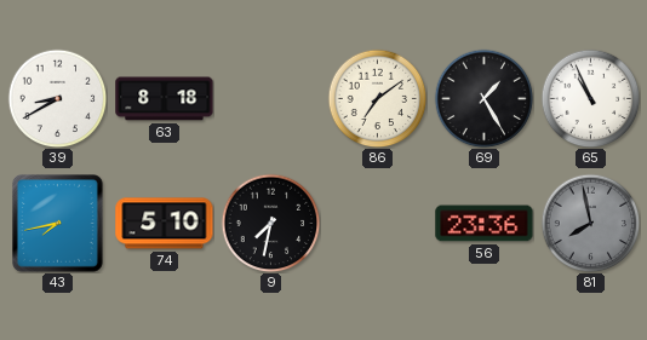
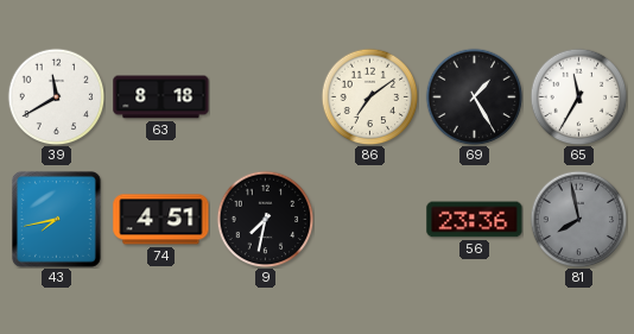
39: 8:40 -> 11:40
65: 10:56 -> 11:35
74: 5:10 -> 4:51
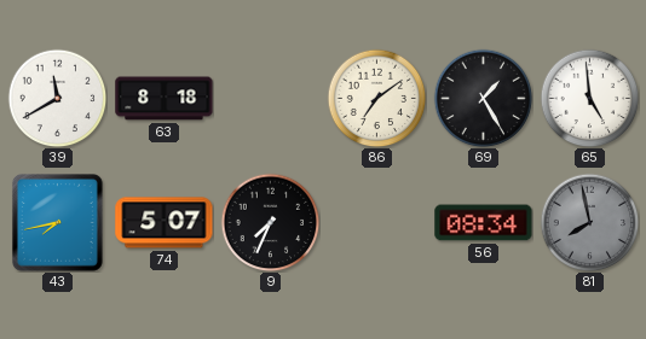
65: 11:35 -> 4:59
74: 4:51 -> 5:07
9: 7:32 -> 7:34
56: 23:36 -> 08:34
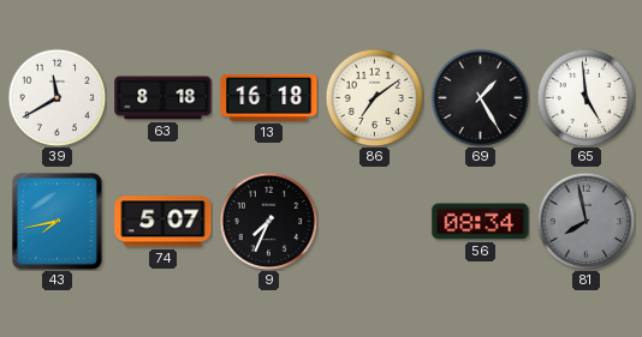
13: none -> 16:18
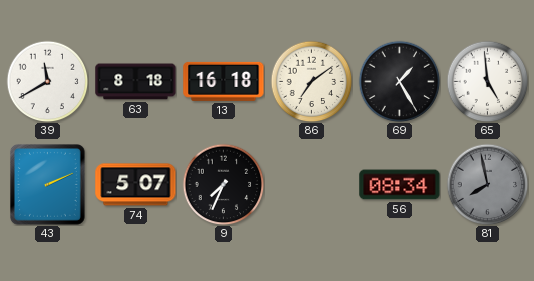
43: 7:43 -> 2:11
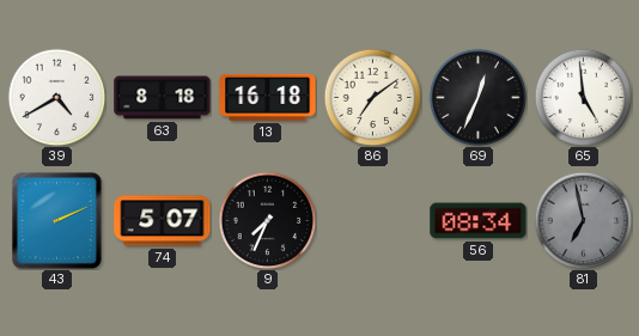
39: 11:40 -> 4:40
69: 1:25 -> 12:34
81: 7:58 -> 6:58
